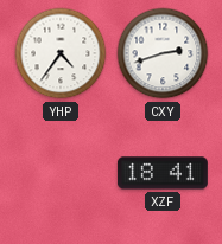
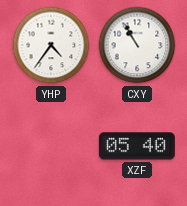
CXY: 2:42 -> 10:55
XZF: 18:41 -> 05:40
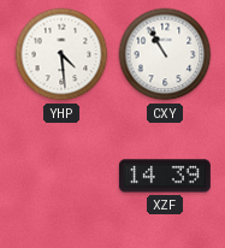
YHP: 4:36 -> 4:29
XZF: 05:40 -> 14:39
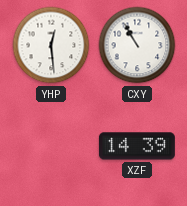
YHP: 4:29 -> 12:29
